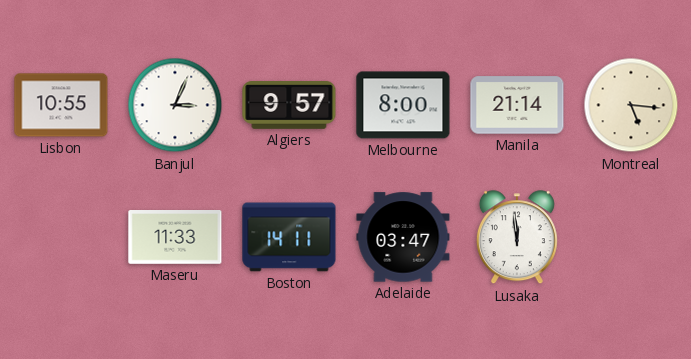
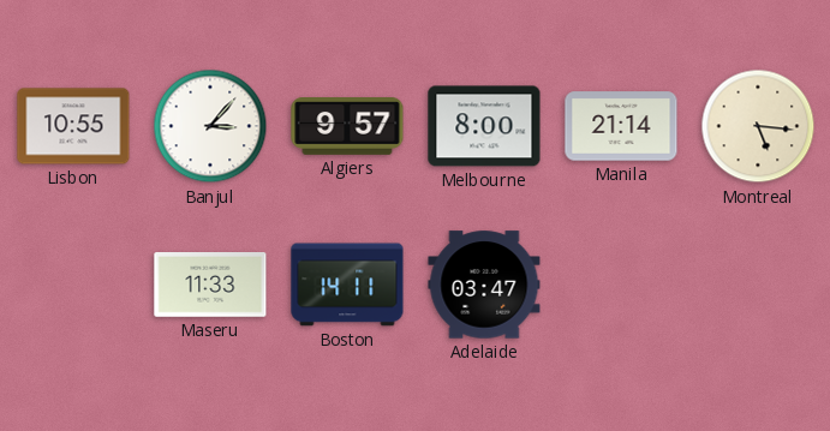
Banjul: 3:04 -> 3:07
Lusaka: 11:59 -> none
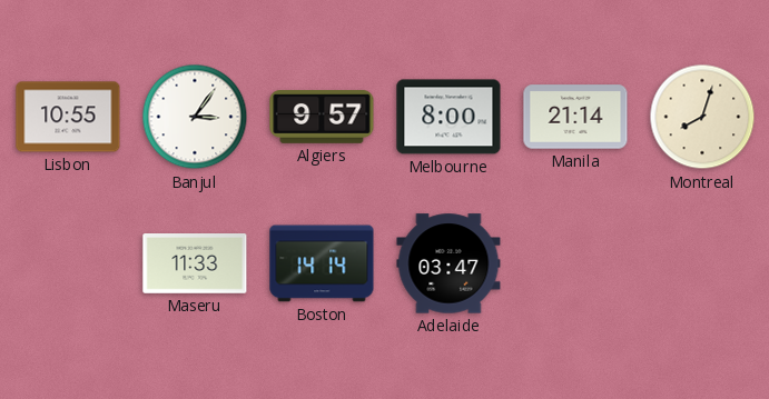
Banjul: 3:07 -> 3:06
Montreal: 5:16 -> 8:03
Boston: 14:11 -> 14:14
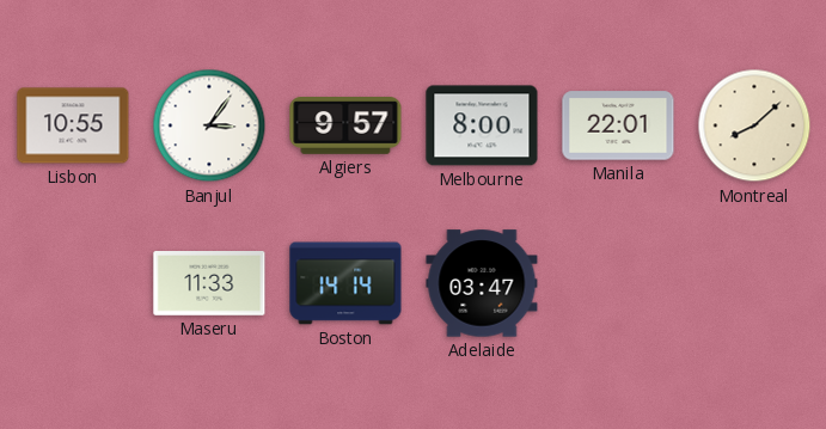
Manila: 21:14 -> 22:01
Montreal: 8:03 -> 8:08
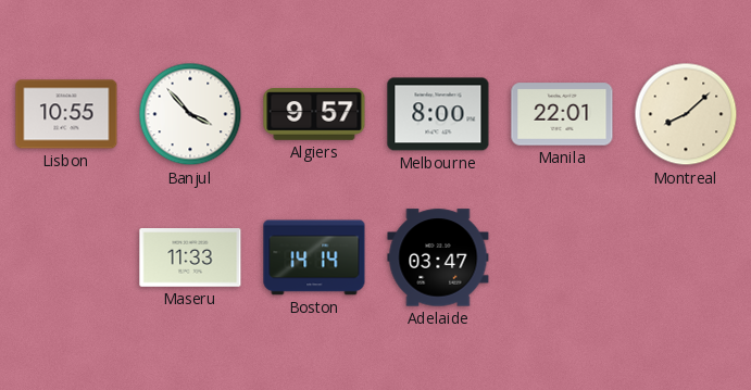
Banjul: 3:06 -> 3:53
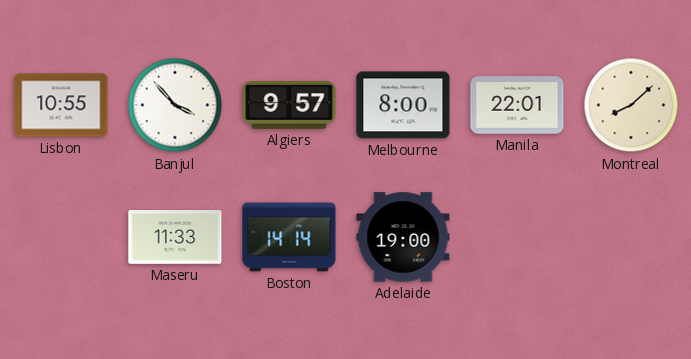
Adelaide: 03:47 -> 19:00
